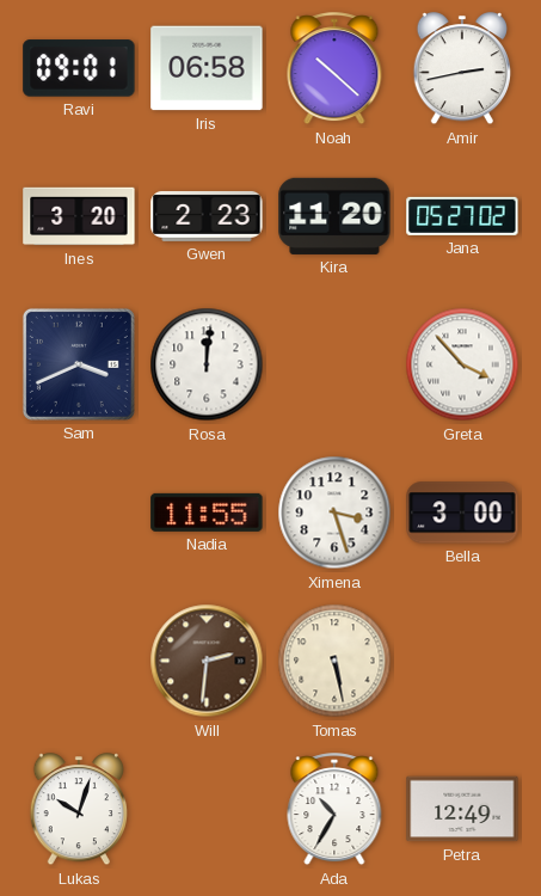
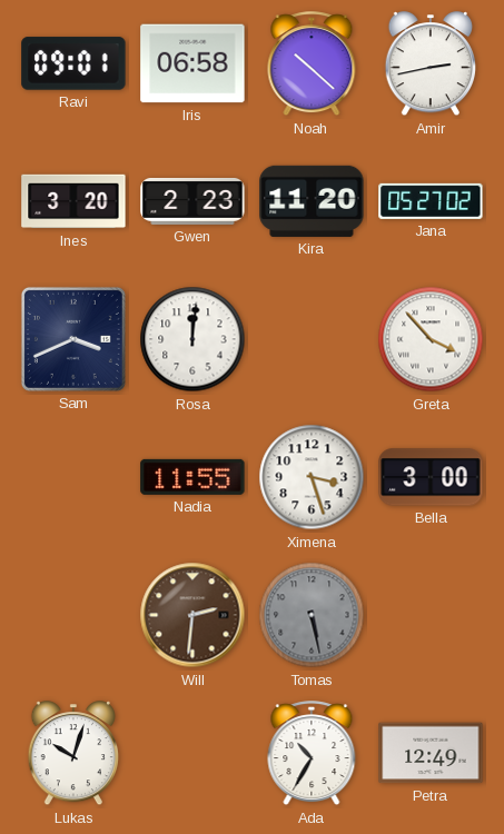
Tomas dial: cream -> grey
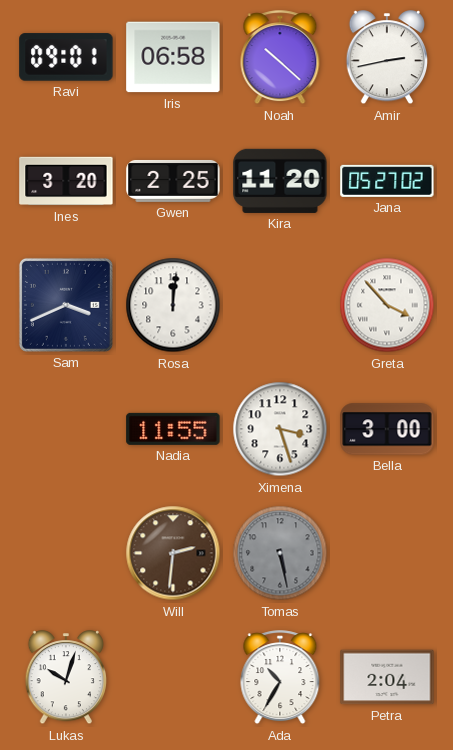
Gwen: 2:23 -> 2:25
Petra: 12:49 -> 2:04
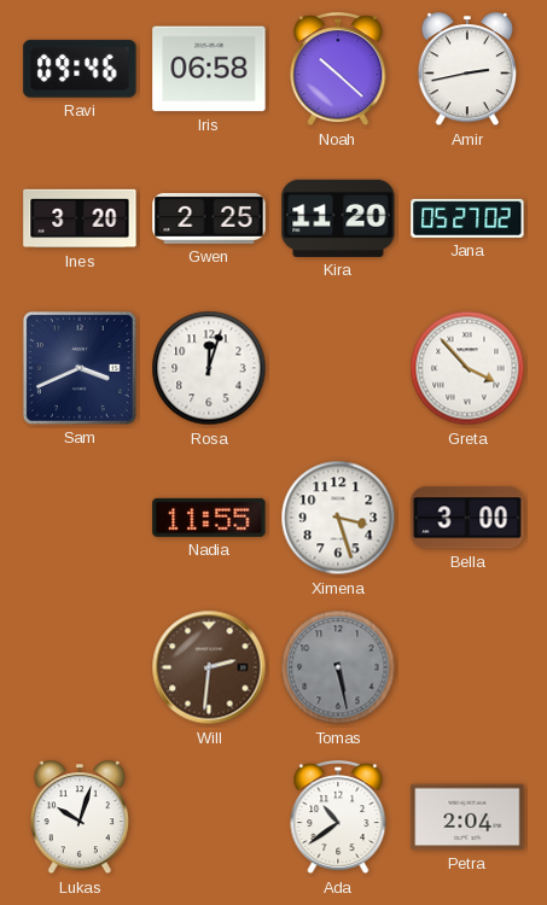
Ravi: 09:01 -> 09:46
Rosa: 12:01 -> 12:03
Ada: 10:35 -> 10:39
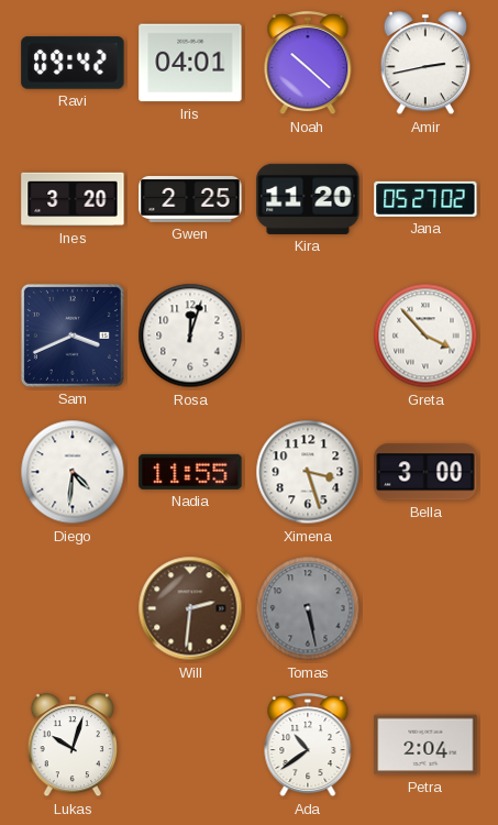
Ravi: 09:46 -> 09:42
Iris: 06:58 -> 04:01
Diego: none -> 4:31
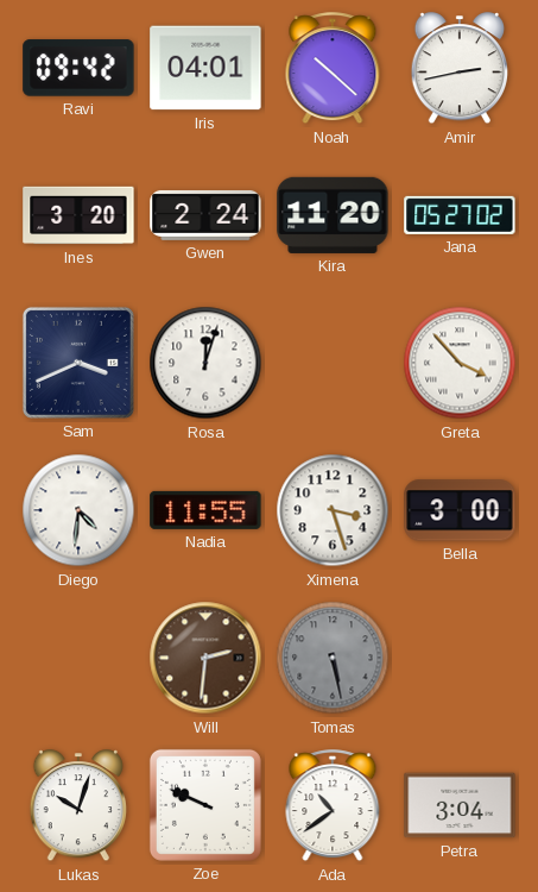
Gwen: 2:25 -> 2:24
Zoe: none -> 9:49
Petra: 2:04 -> 3:04
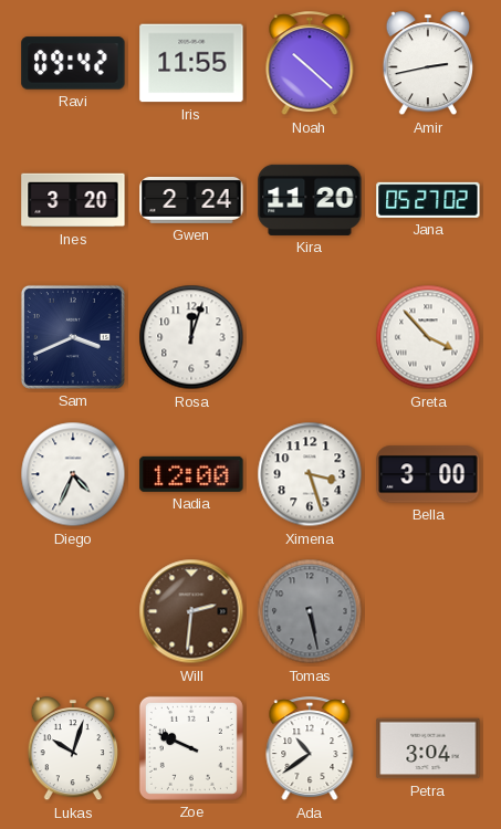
Iris: 04:01 -> 11:55
Diego: 4:31 -> 4:34
Nadia: 11:55 -> 12:00
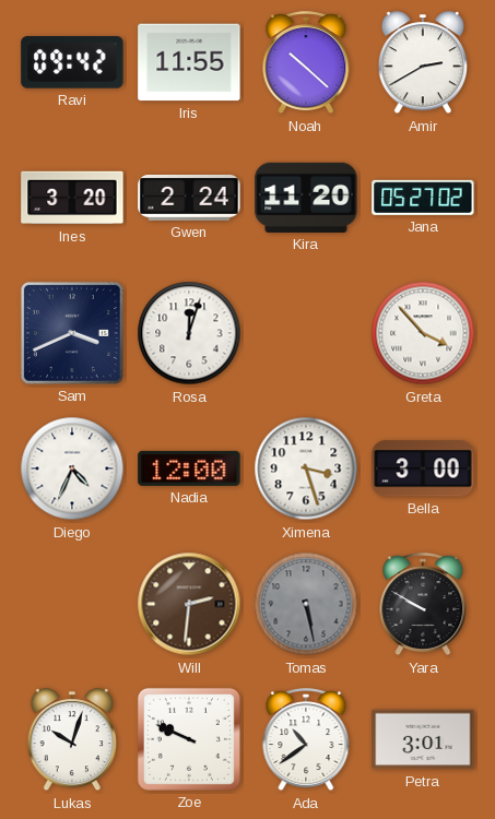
Amir: 2:43 -> 2:40
Yara: none -> 9:50
Petra: 3:04 -> 3:01
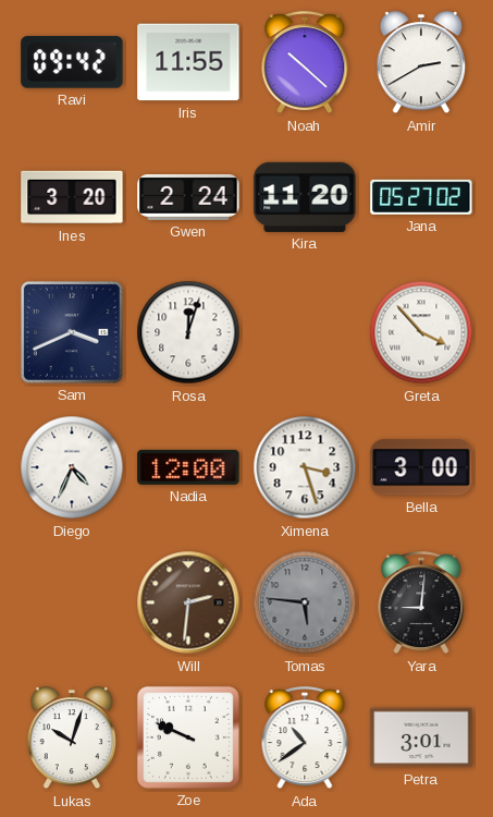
Tomas: 5:28 -> 5:46
Yara: 9:50 -> 9:01
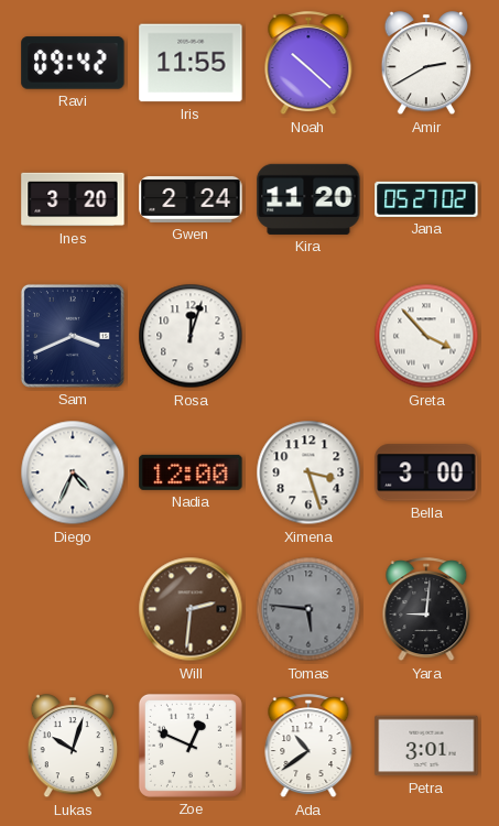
Zoe: 9:49 -> 12:49
